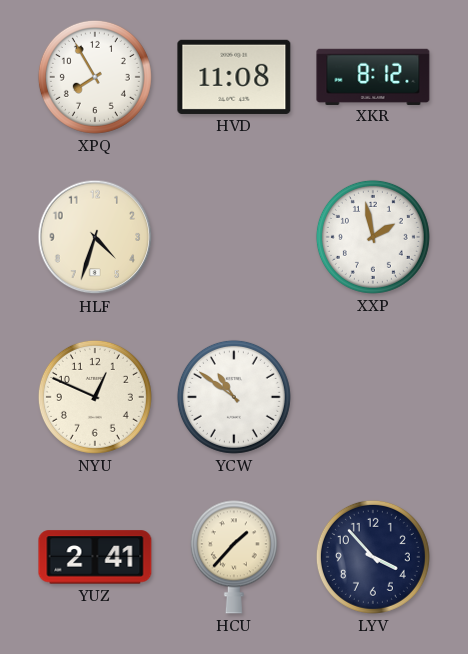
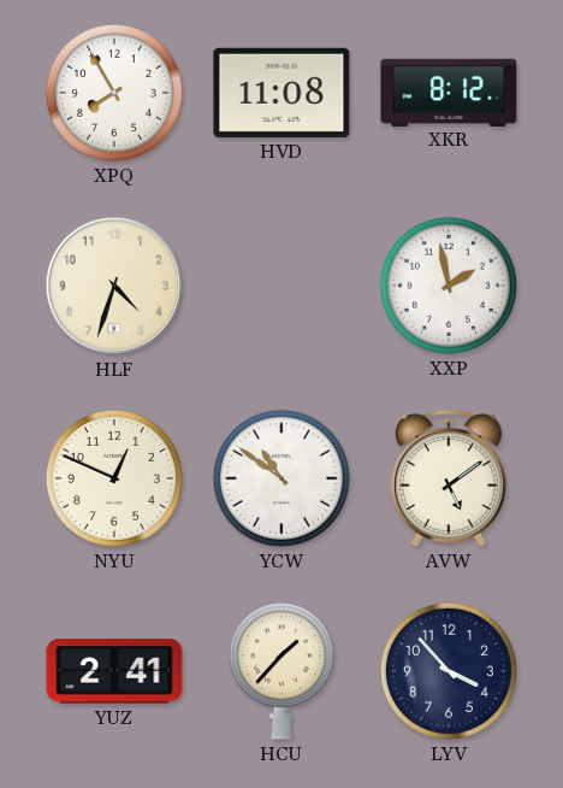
AVW: none -> 5:09
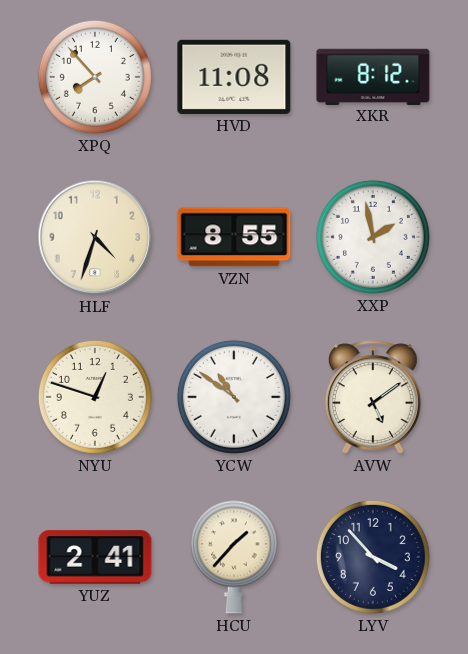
XPQ: 7:55 -> 7:53
VZN: none -> 8:55
NYU: 12:49 -> 12:48
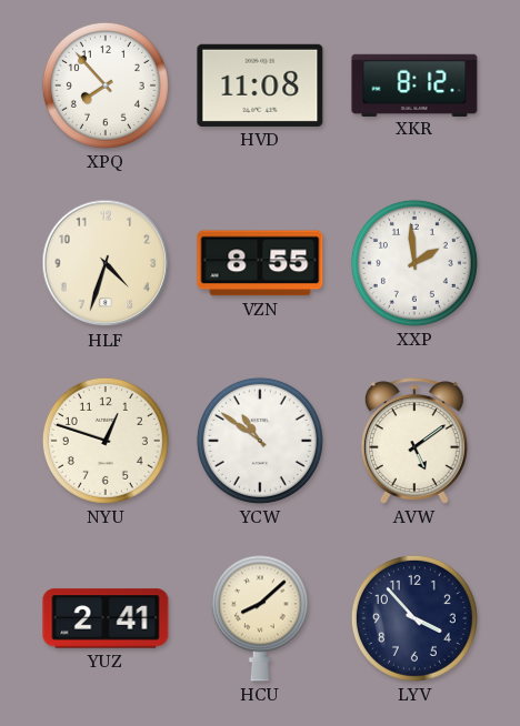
XXP: 1:58 -> 1:59
HCU: 1:37 -> 8:08
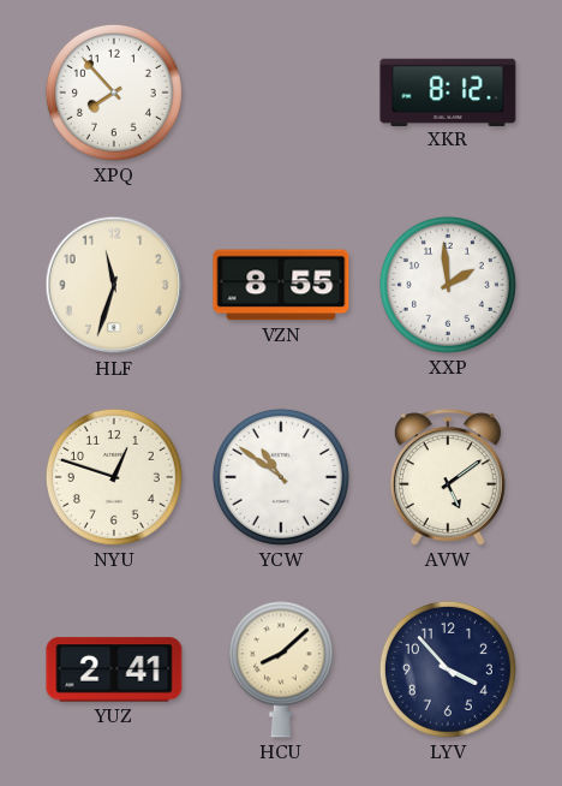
HVD: 11:08 -> none
HLF: 4:33 -> 11:33
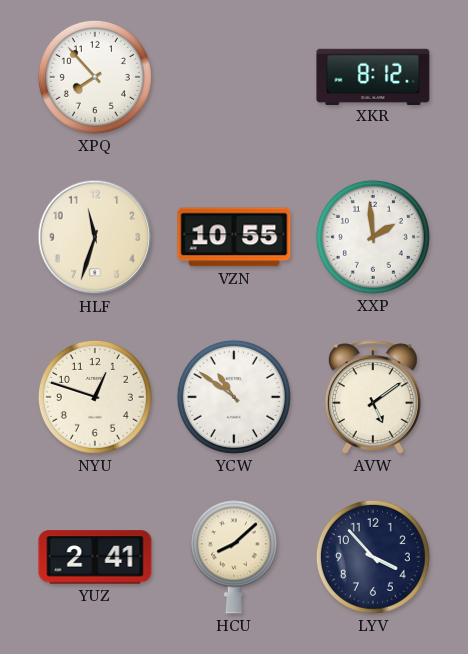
VZN: 8:55 -> 10:55
